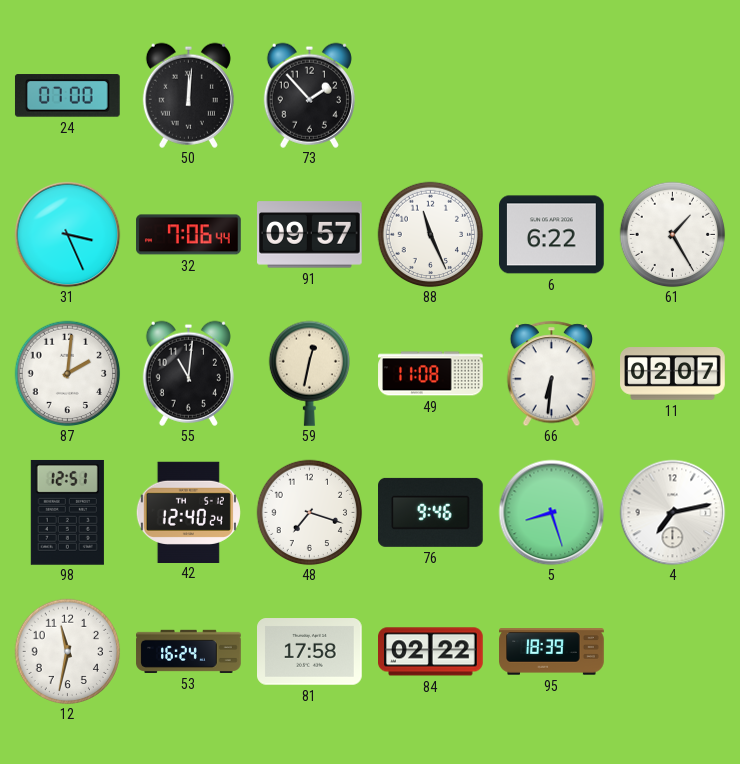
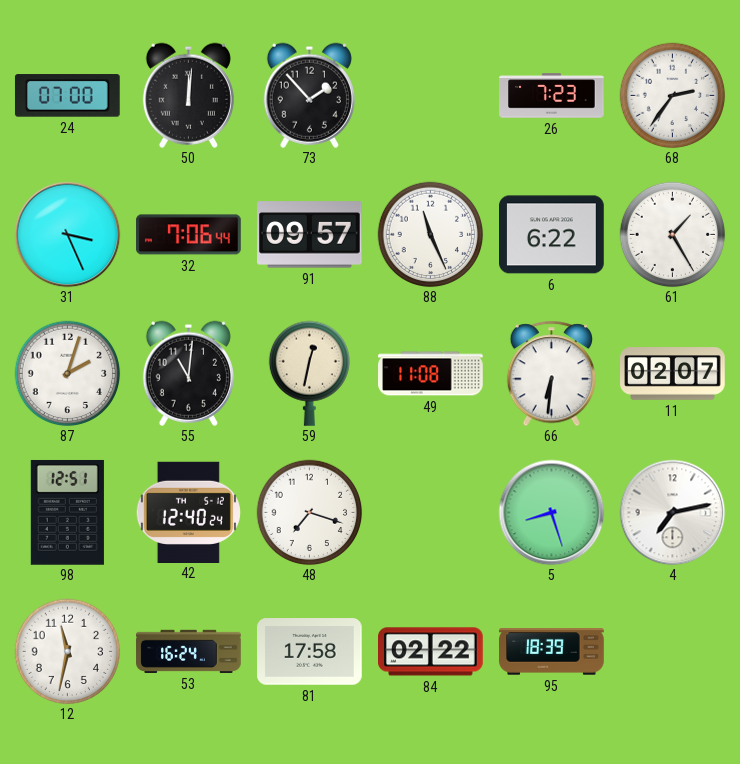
26: none -> 7:23
68: none -> 2:36
87: 2:01 -> 2:03
76: 9:46 -> none
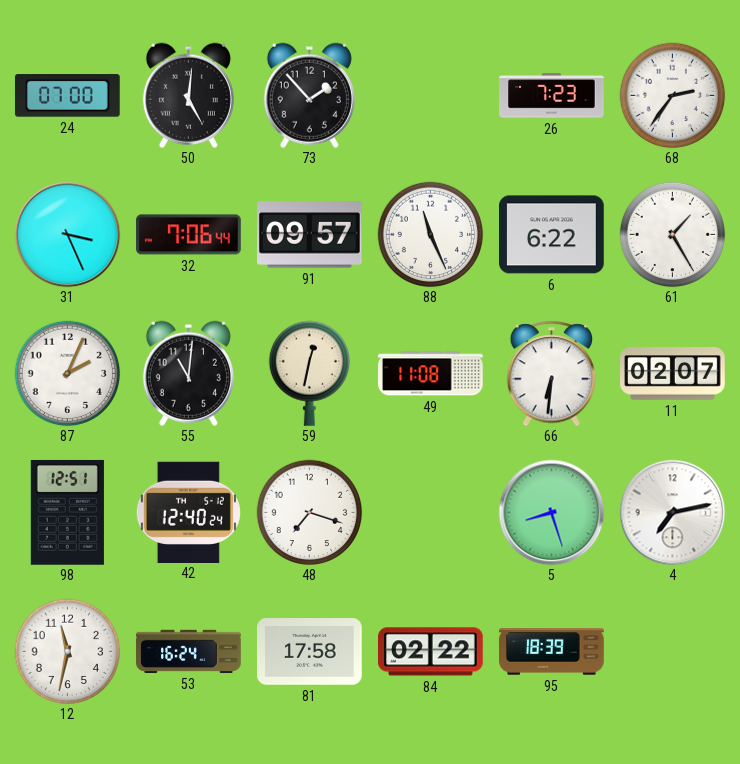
50: 12:01 -> 5:01
87: 2:03 -> 2:04
